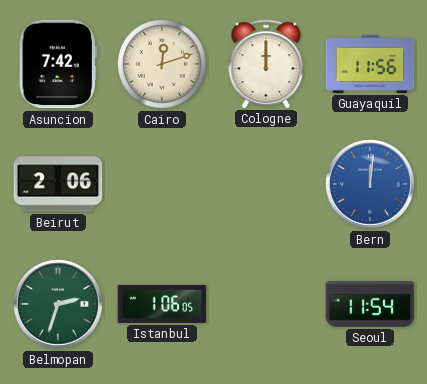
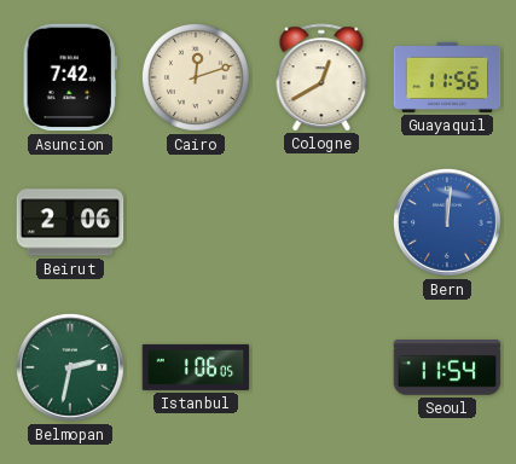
Cologne: 12:00 -> 12:40
Belmopan: 2:33 -> 2:32
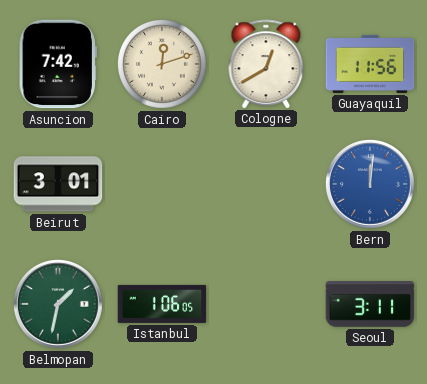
Beirut: 2:06 -> 3:01
Belmopan: 2:32 -> 1:32
Seoul: 11:54 -> 3:11
